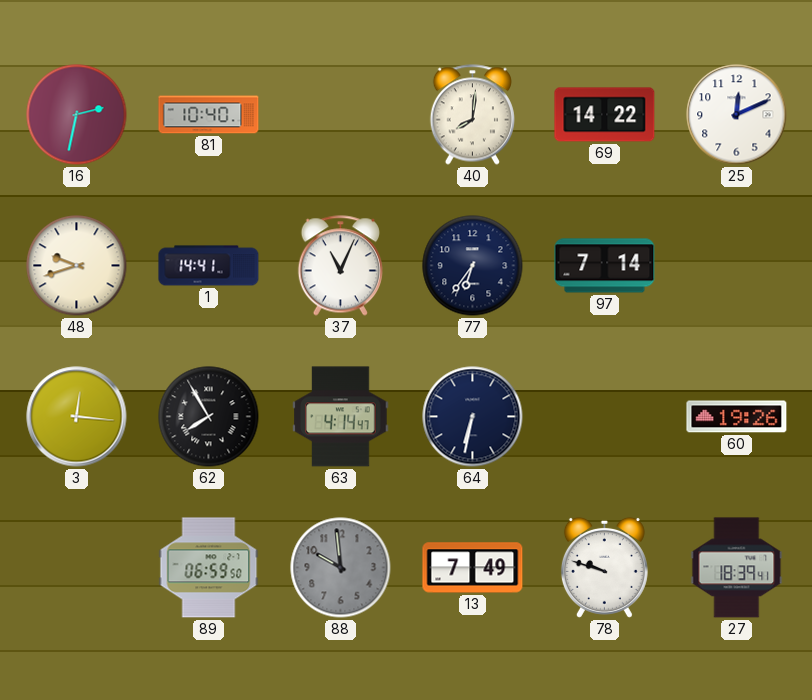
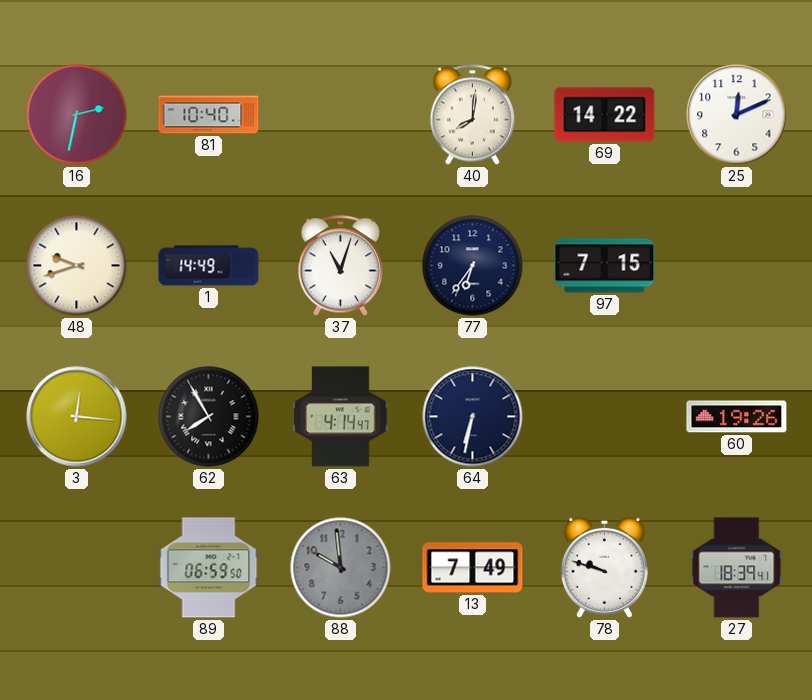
1: 14:41 -> 14:49
37: 11:04 -> 11:03
97: 7:14 -> 7:15
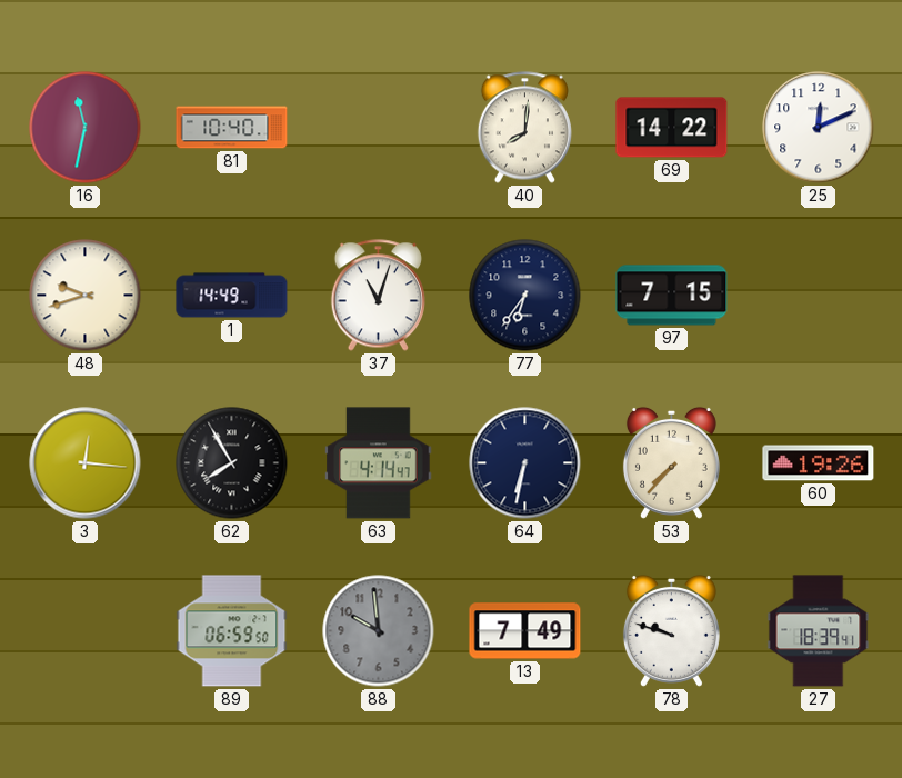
16: 2:32 -> 11:32
53: none -> 7:37
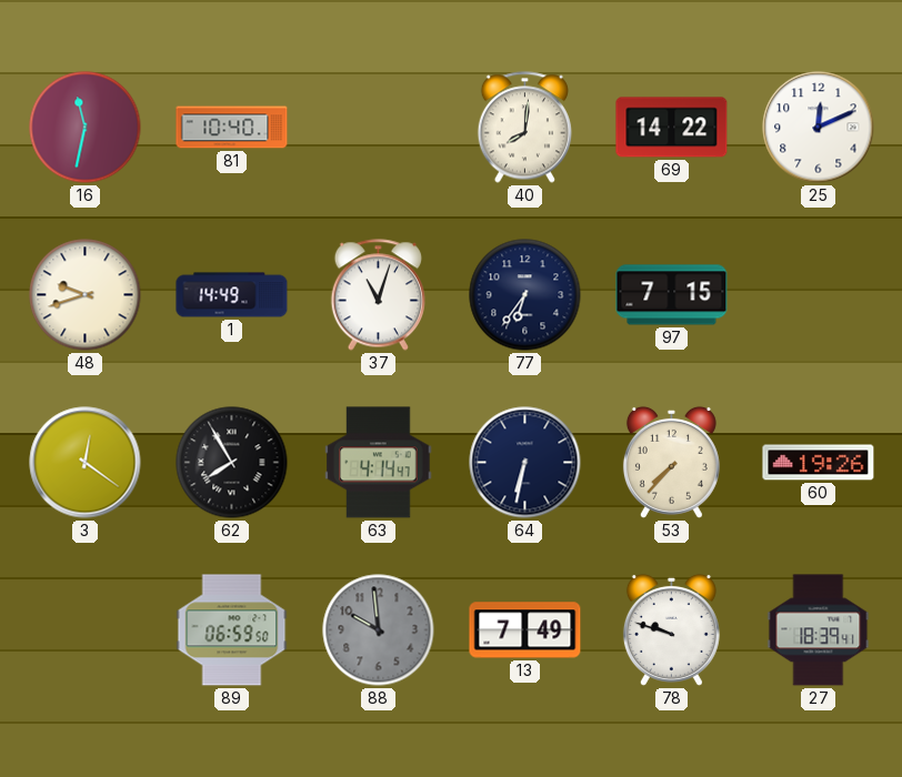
3: 12:16 -> 12:21
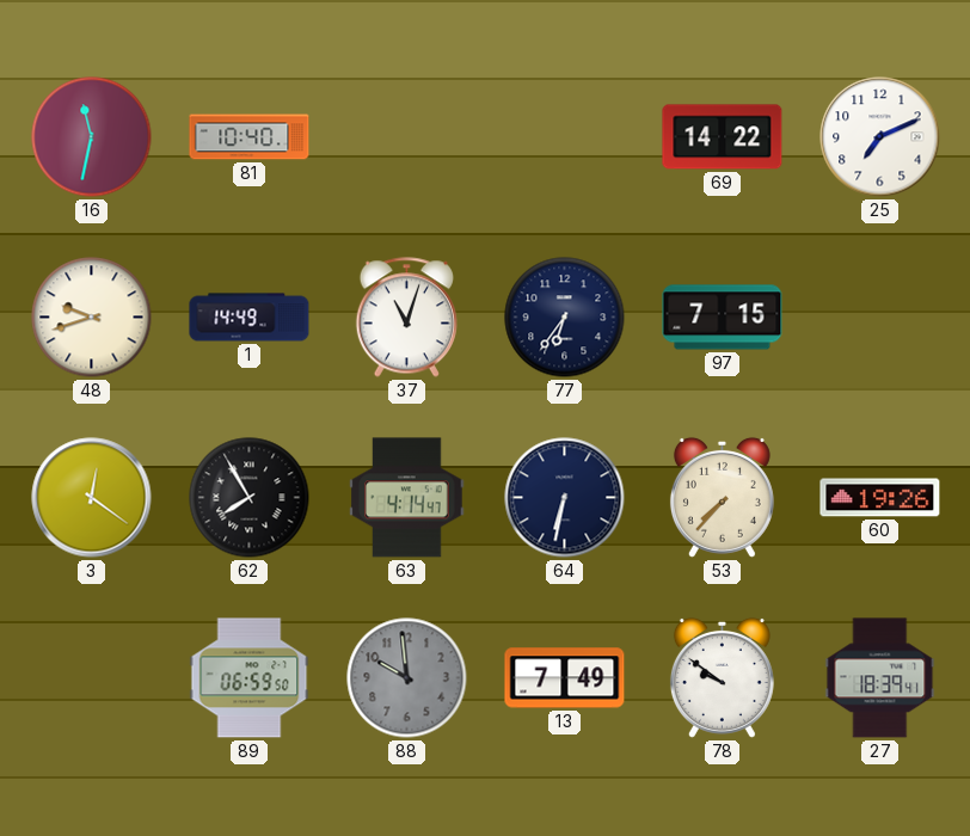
40: 8:01 -> none
25: 12:11 -> 7:11
78: 9:48 -> 9:51
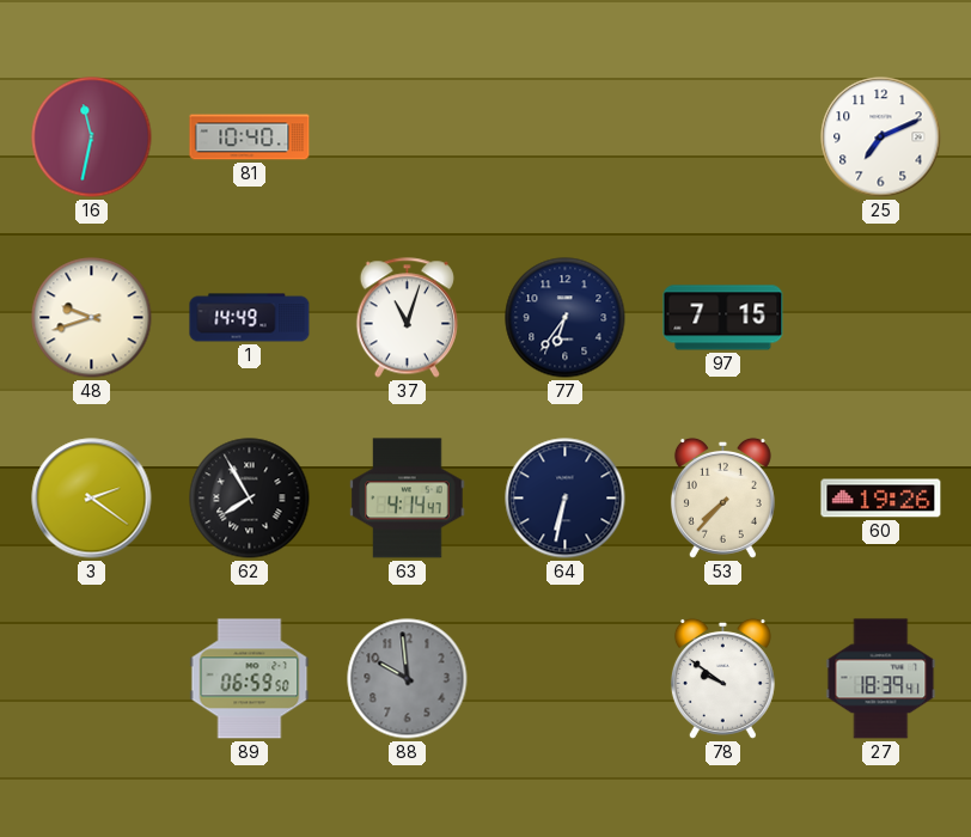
69: 14:22 -> none
3: 12:21 -> 2:21
13: 7:49 -> none
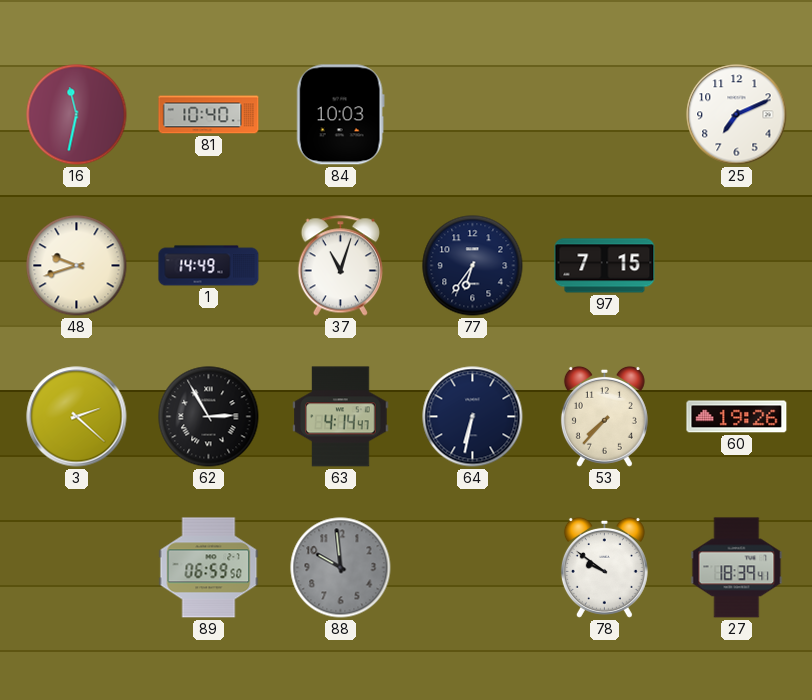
84: none -> 10:03
3: 2:21 -> 2:22
62: 7:55 -> 2:55
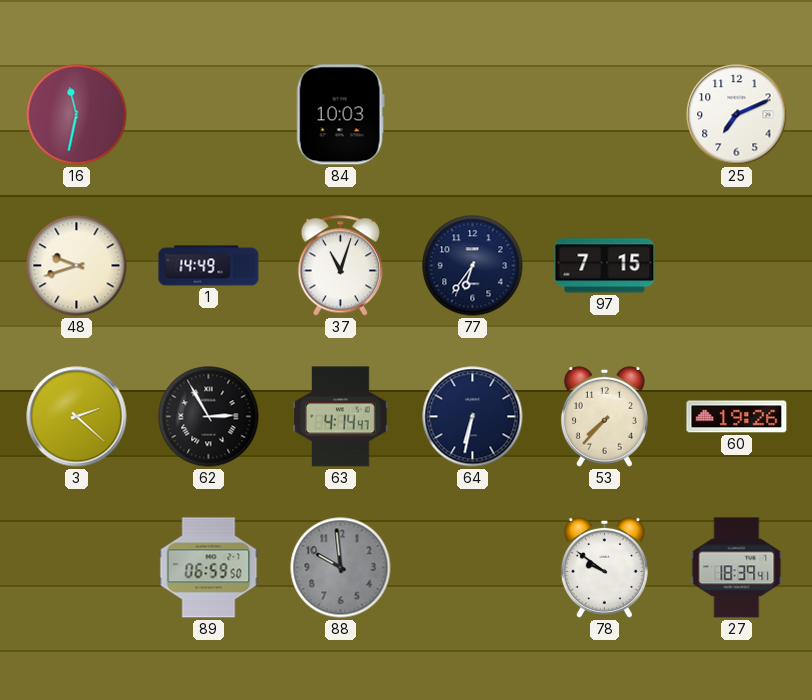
81: 10:40 -> none
